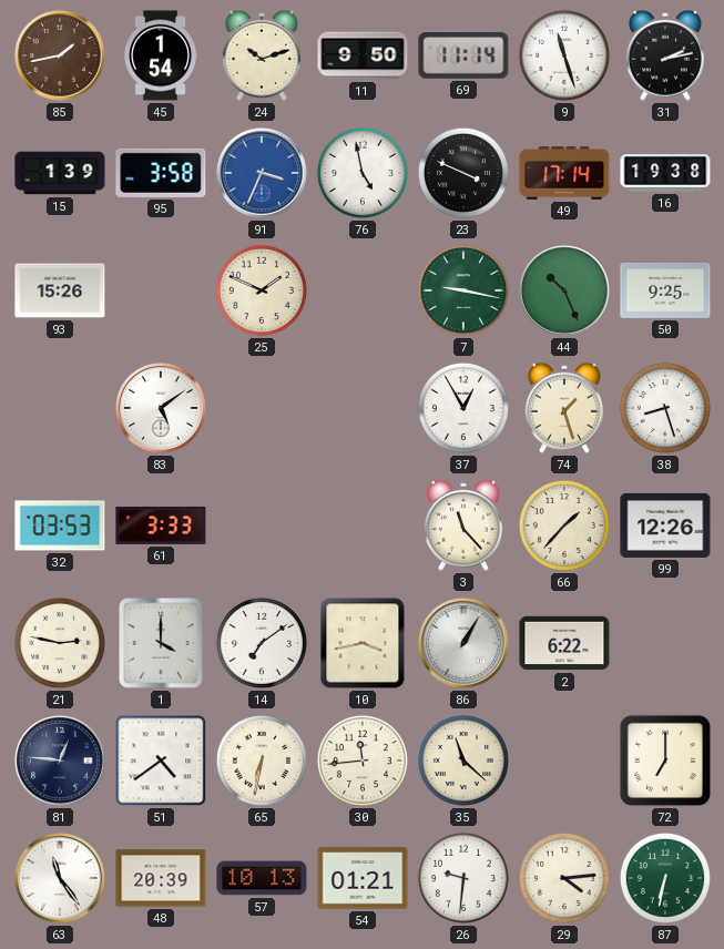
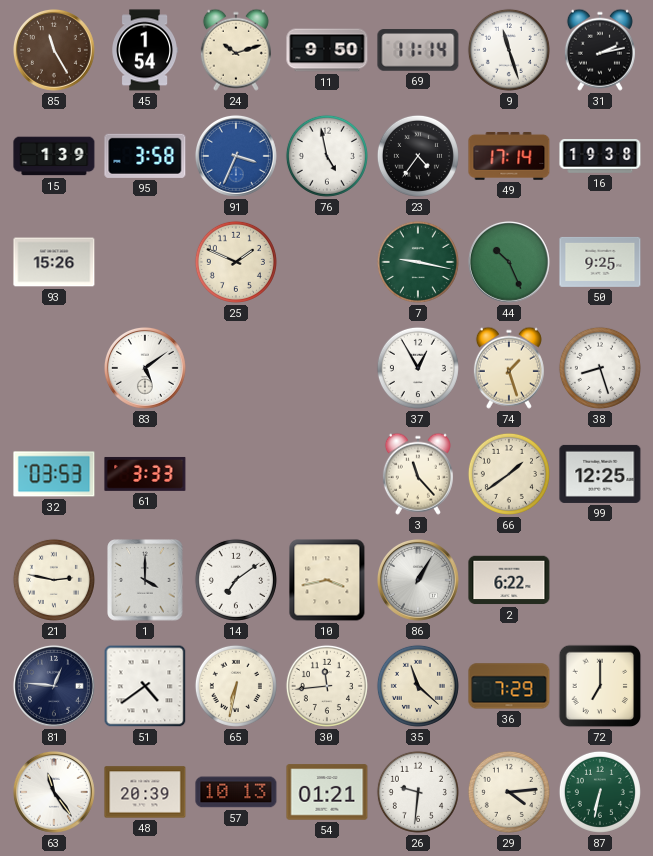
85: 1:43 -> 11:25
23: 3:49 -> 4:36
66: 1:37 -> 1:39
99: 12:26 -> 12:25
36: none -> 7:29
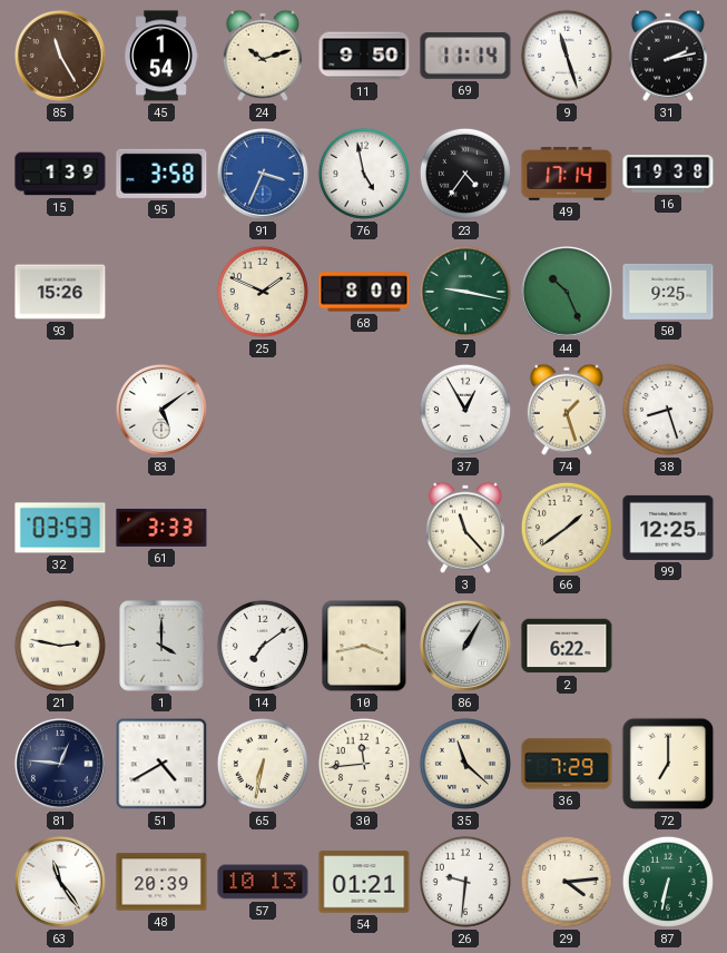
68: none -> 8:00
51: 4:39 -> 4:40
